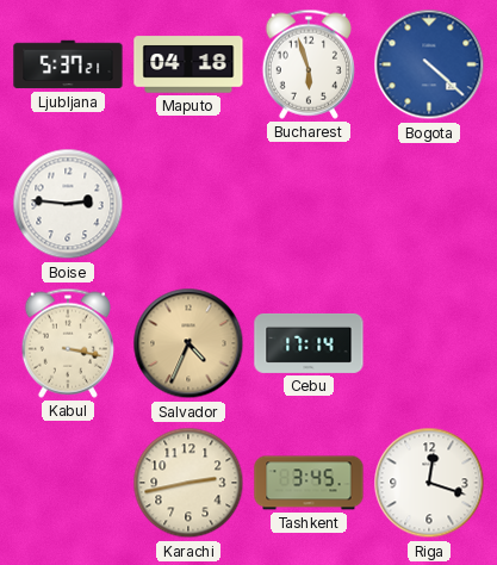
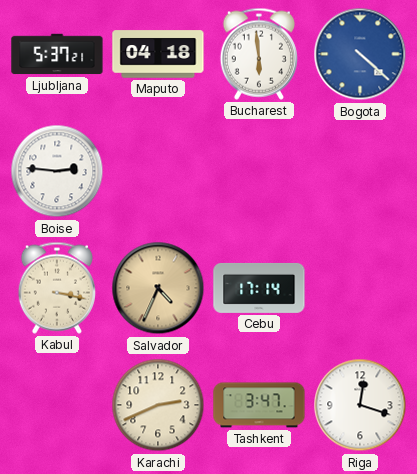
Bucharest: 5:57 -> 5:59
Karachi: 2:43 -> 2:41
Tashkent: 3:45 -> 3:47
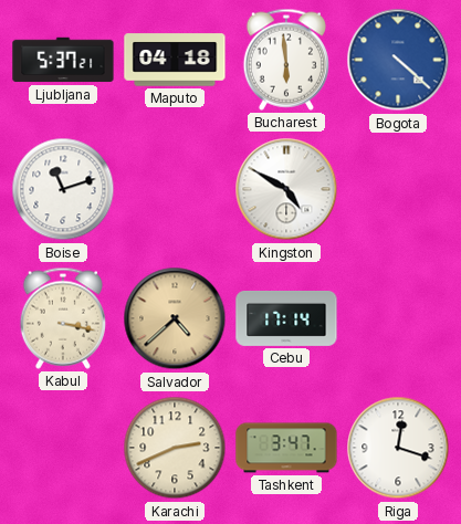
Boise: 2:46 -> 11:12
Kingston: none -> 4:50
Salvador: 4:34 -> 4:38
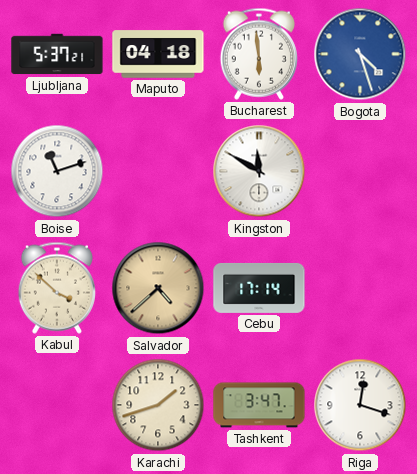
Bogota: 4:22 -> 4:27
Kingston: 4:50 -> 11:50
Kabul: 3:17 -> 3:52
Karachi: 2:41 -> 1:42
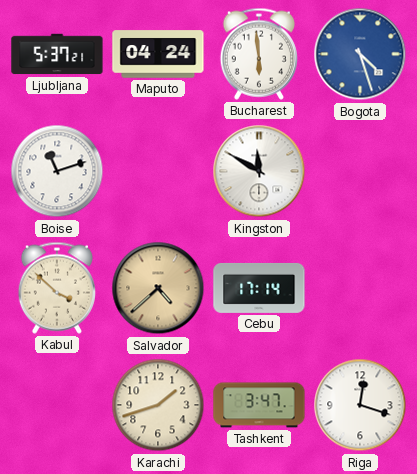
Maputo: 04:18 -> 04:24
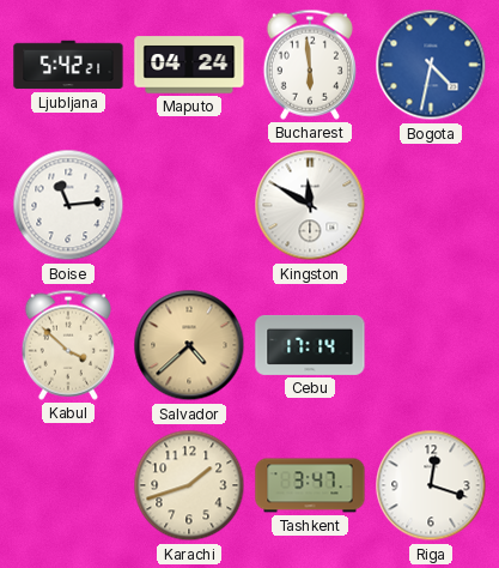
Ljubljana: 5:37 -> 5:42
Bogota: 4:27 -> 4:32
Boise: 11:12 -> 11:14
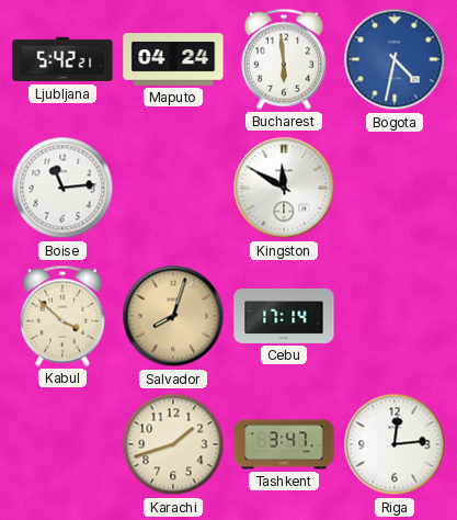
Salvador: 4:38 -> 8:03
Riga: 12:18 -> 12:14
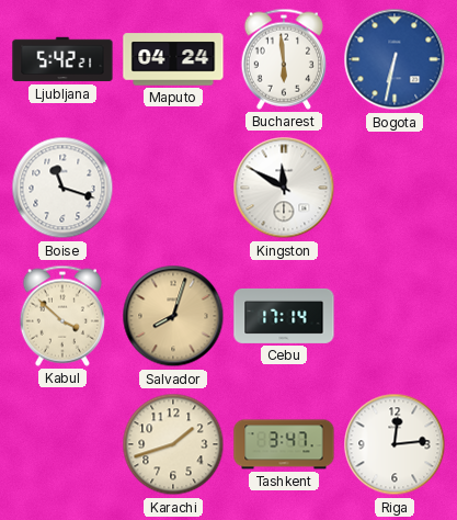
Bogota: 4:32 -> 6:32
Boise: 11:14 -> 11:18
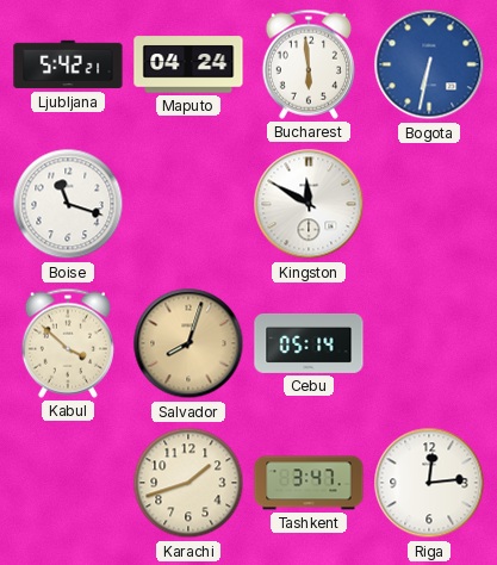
Cebu: 17:14 -> 05:14
